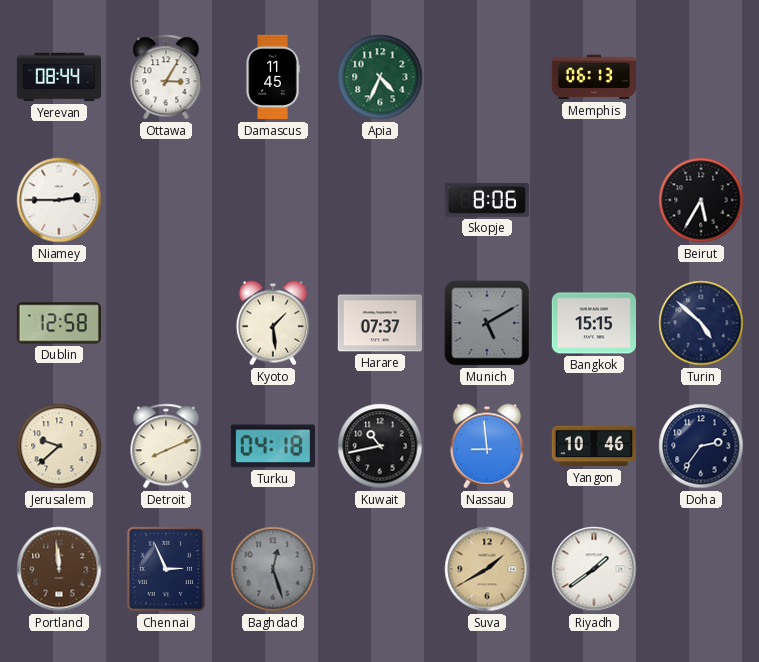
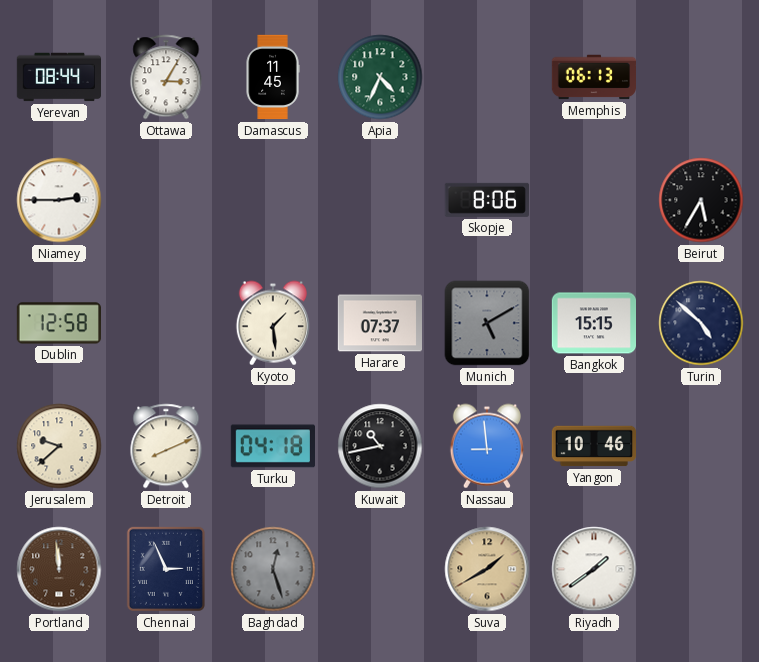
Doha: 2:36 -> none
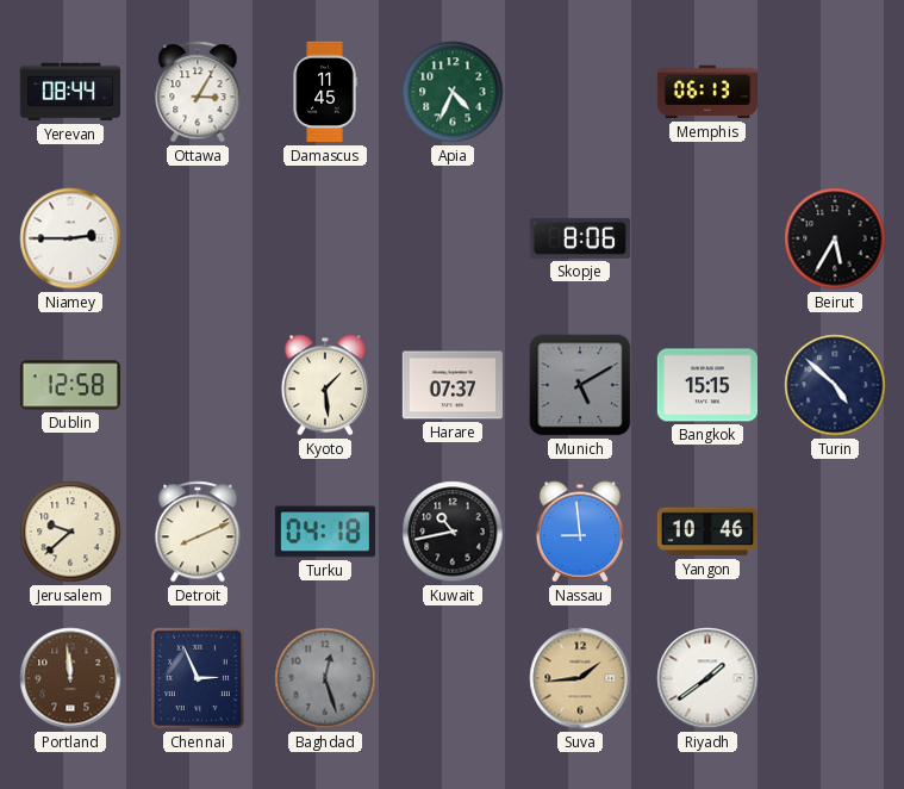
Suva: 1:40 -> 1:44
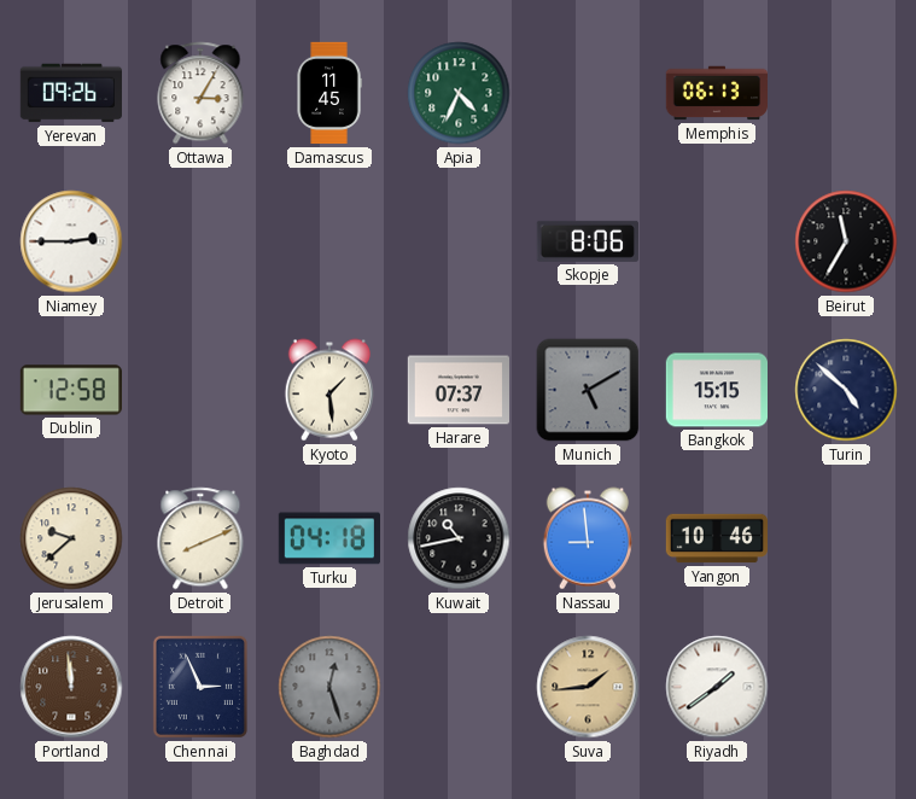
Yerevan: 08:44 -> 09:26
Beirut: 5:35 -> 11:35
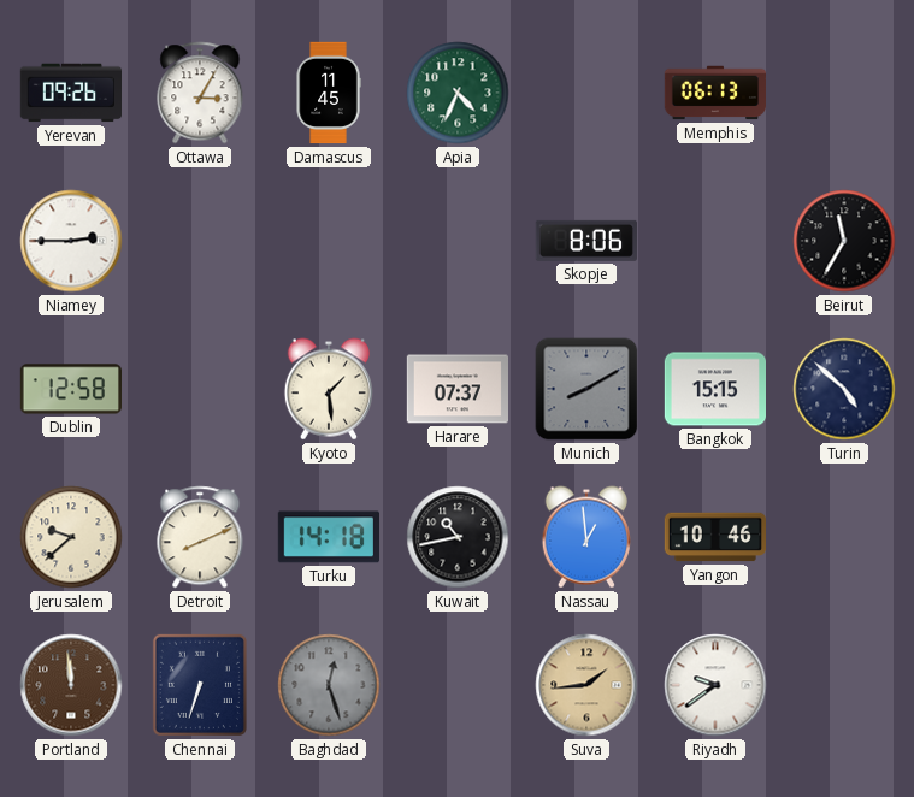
Munich: 5:10 -> 8:10
Turku: 04:18 -> 14:18
Nassau: 8:59 -> 12:59
Chennai: 2:56 -> 6:33
Riyadh: 1:39 -> 9:39
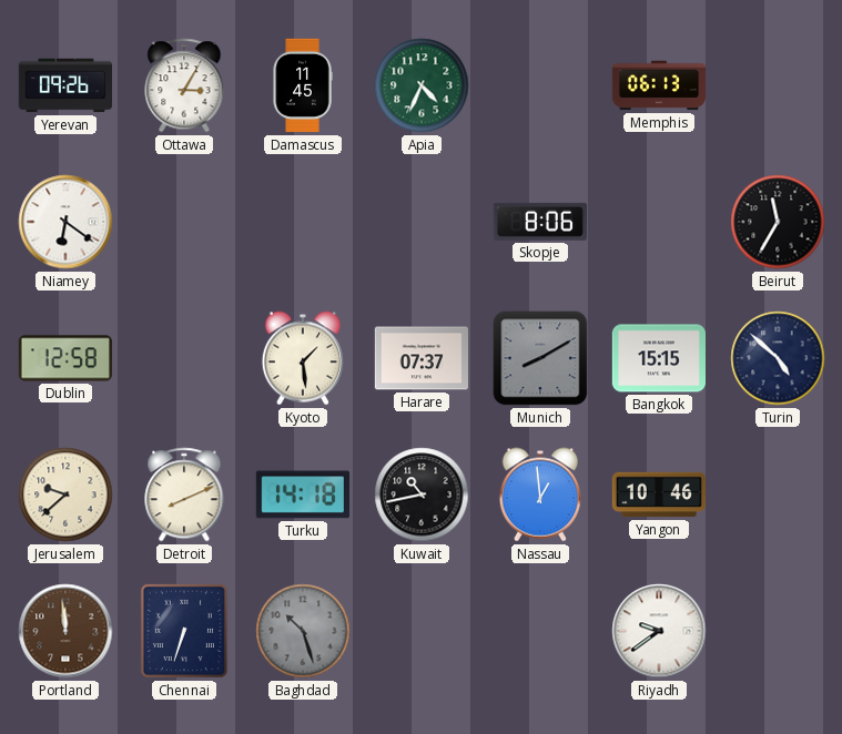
Niamey: 2:45 -> 6:21
Baghdad: 12:27 -> 10:27
Suva: 1:44 -> none
